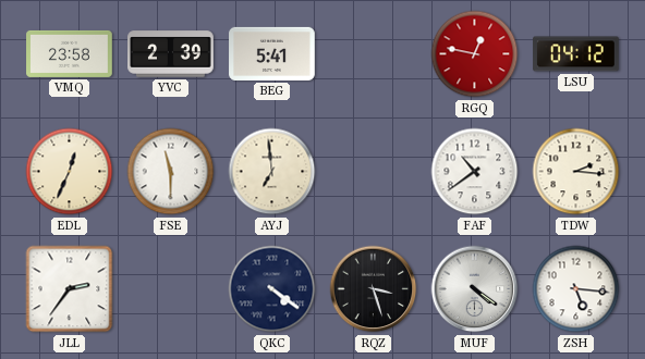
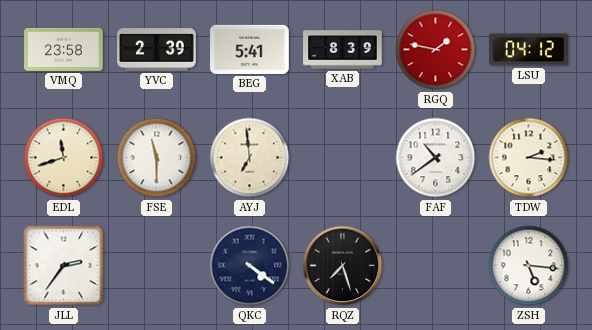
XAB: none -> 8:39
RGQ: 12:47 -> 1:47
EDL: 12:34 -> 11:42
RQZ: 3:27 -> 7:27
MUF: 4:21 -> none
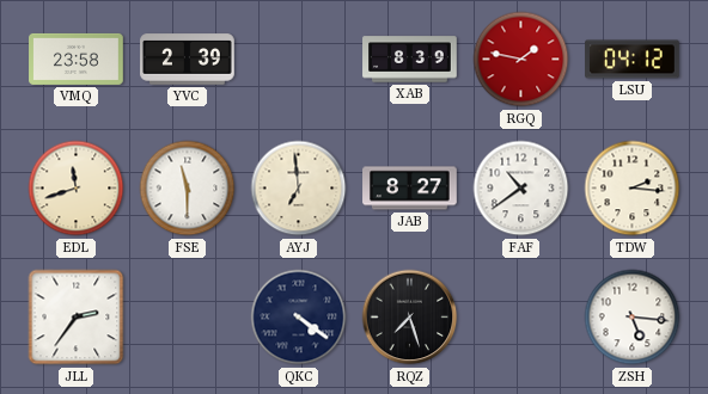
BEG: 5:41 -> none
JAB: none -> 8:27
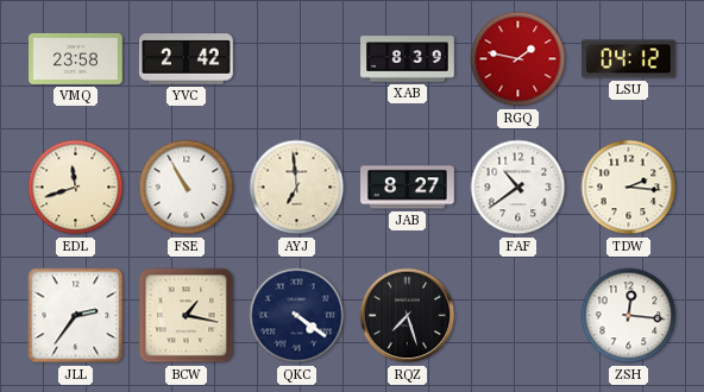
YVC: 2:39 -> 2:42
FSE: 11:30 -> 10:55
BCW: none -> 1:17
ZSH: 5:16 -> 12:16
